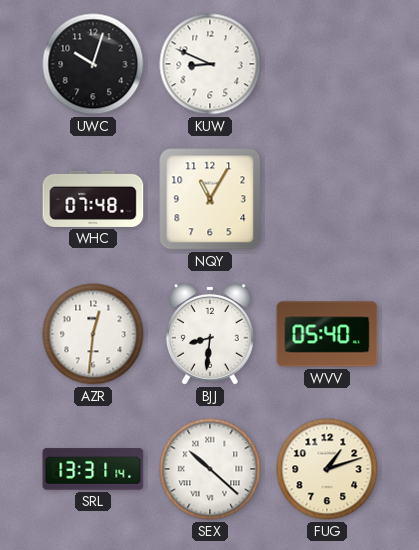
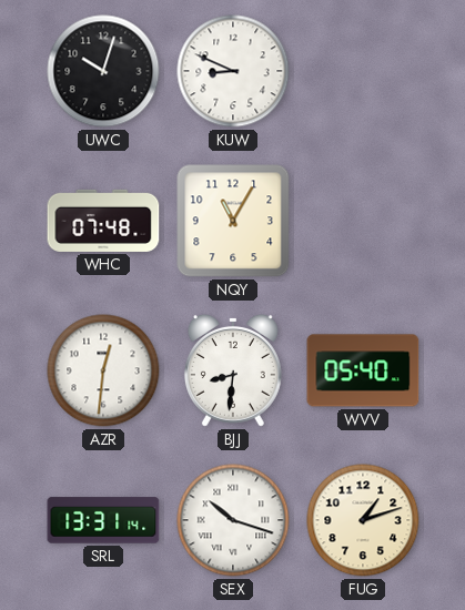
SEX: 10:22 -> 10:18
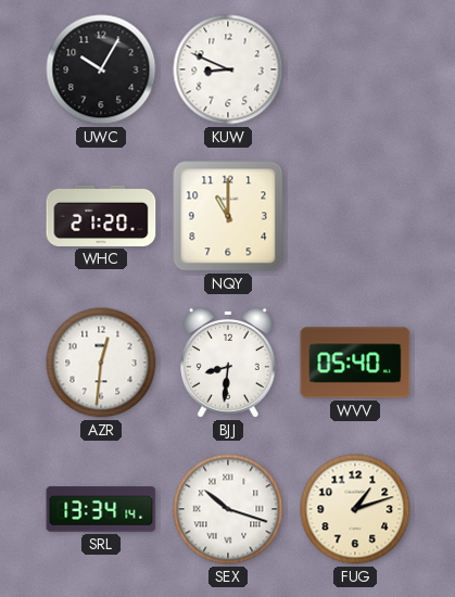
UWC: 10:03 -> 10:05
WHC: 07:48 -> 21:20
NQY: 11:05 -> 11:00
SRL: 13:31 -> 13:34
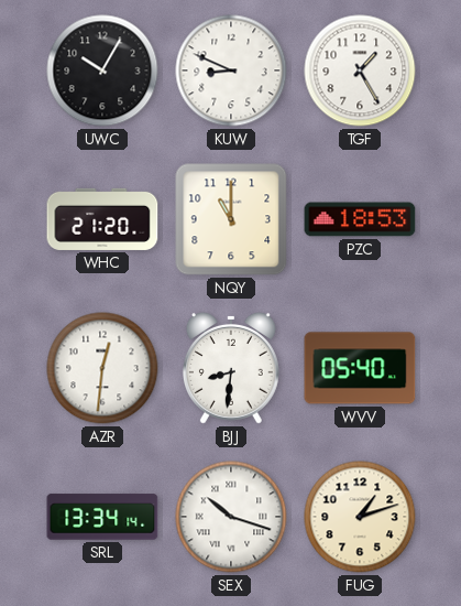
TGF: none -> 1:25
PZC: none -> 18:53
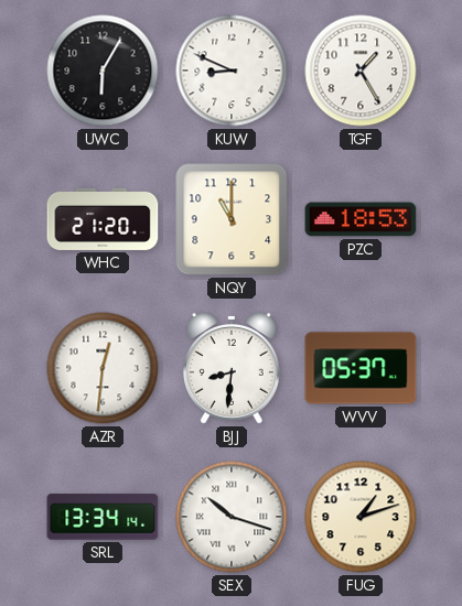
UWC: 10:05 -> 6:05
WVV: 05:40 -> 05:37
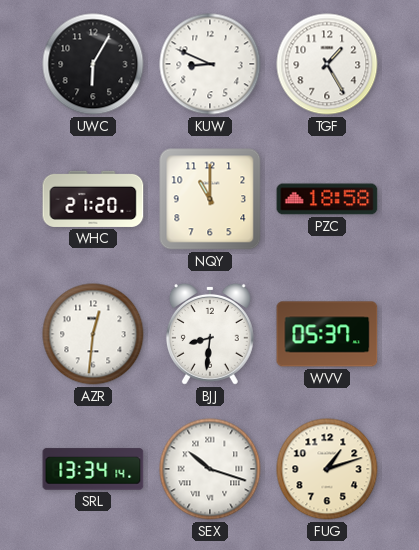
PZC: 18:53 -> 18:58
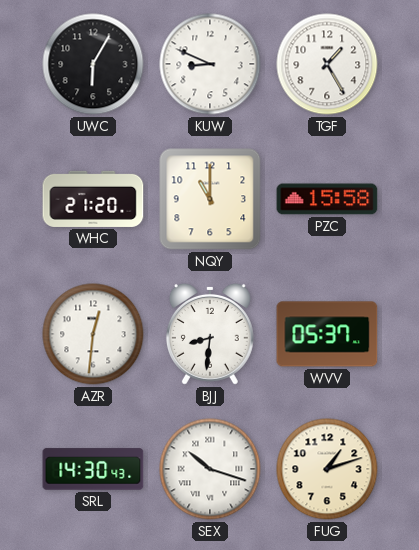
PZC: 18:58 -> 15:58
SRL: 13:34 -> 14:30
